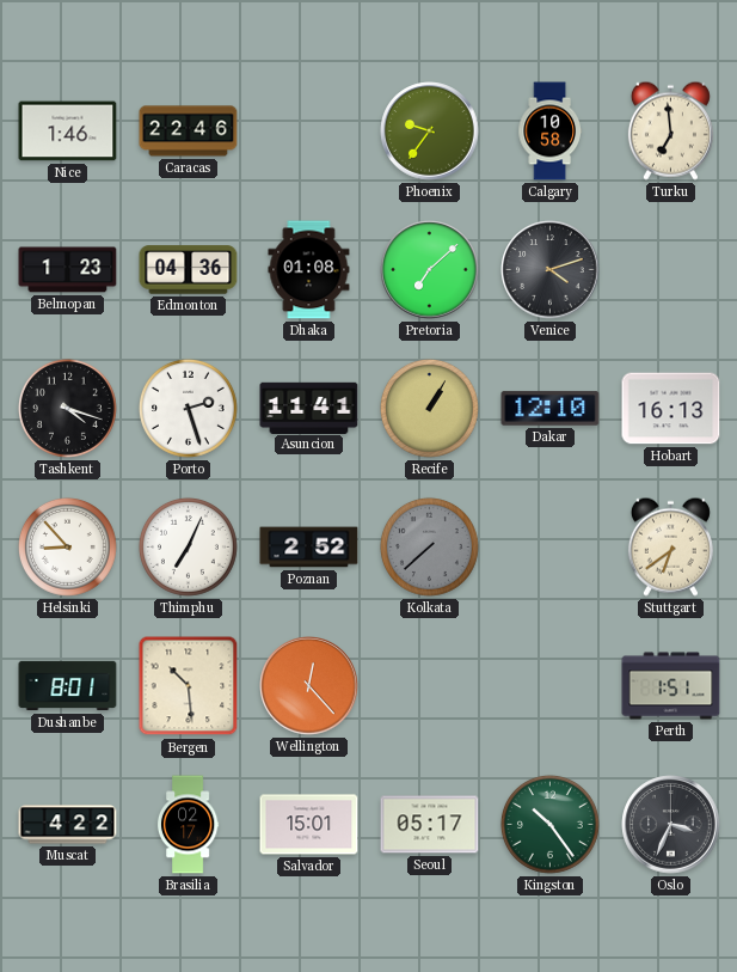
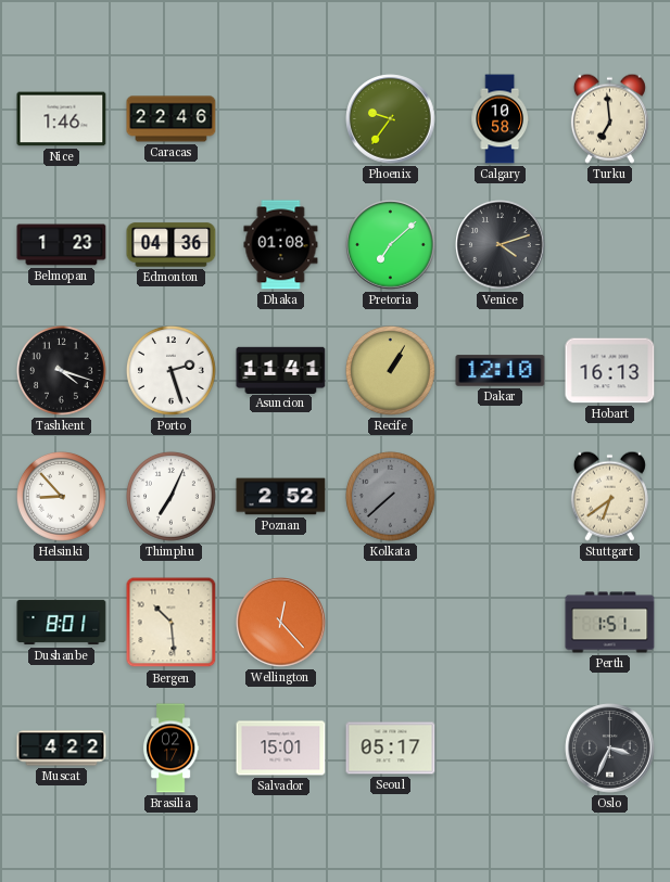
Kingston: 10:24 -> none
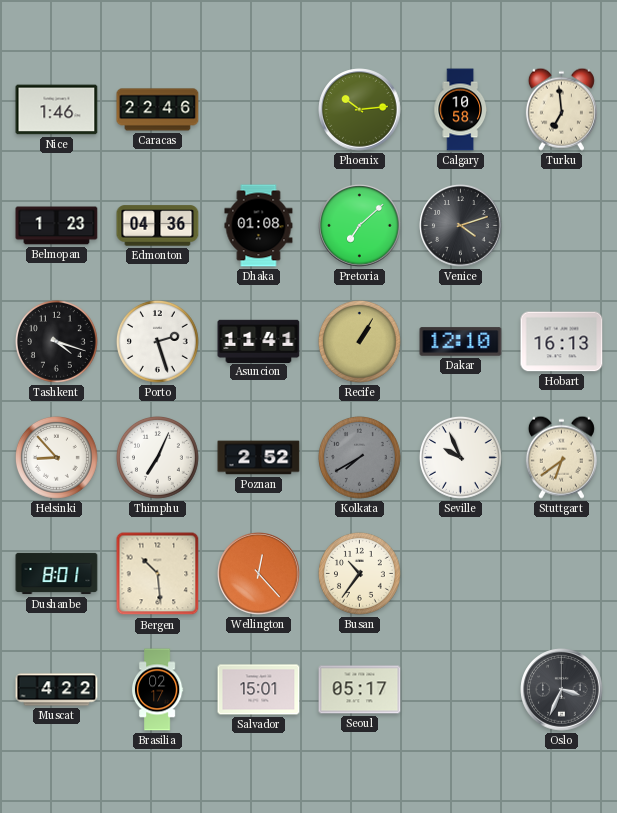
Phoenix: 9:36 -> 10:14
Kolkata: 7:38 -> 7:40
Seville: none -> 9:56
Busan: none -> 10:36
Perth: 1:51 -> none
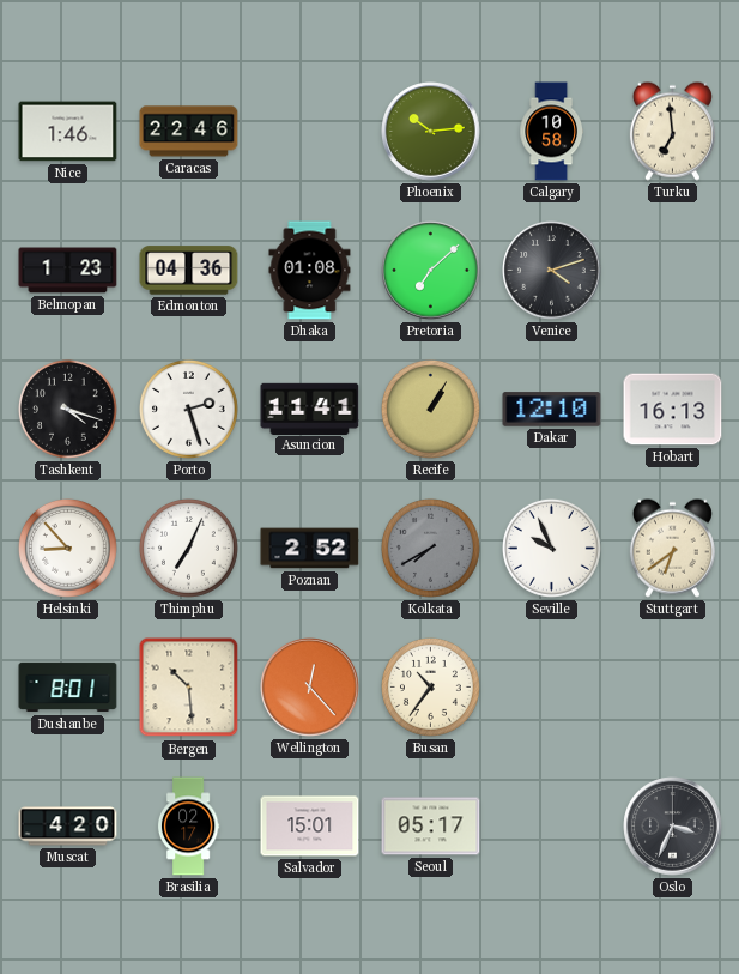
Muscat: 4:22 -> 4:20
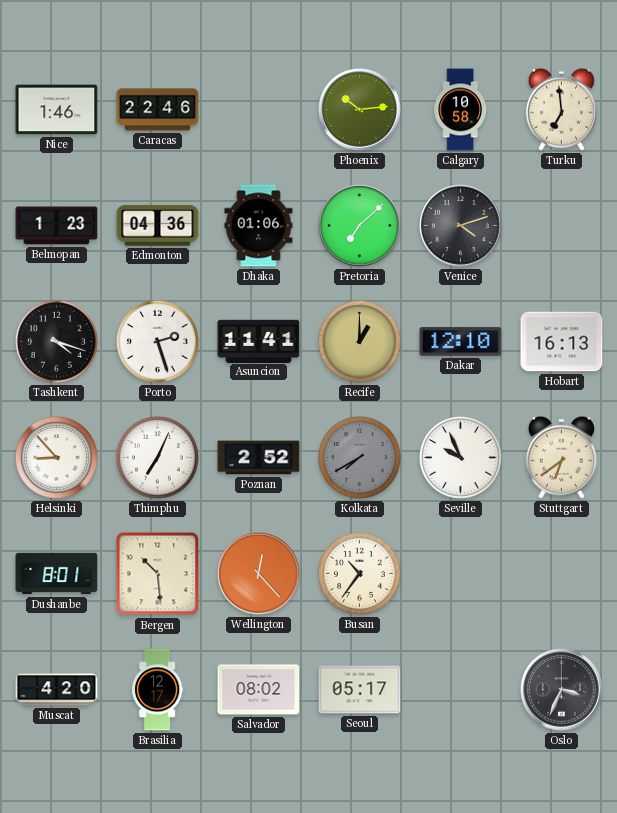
Dhaka: 01:08 -> 01:06
Recife: 1:05 -> 1:00
Brasilia: 02:17 -> 12:17
Salvador: 15:01 -> 08:02
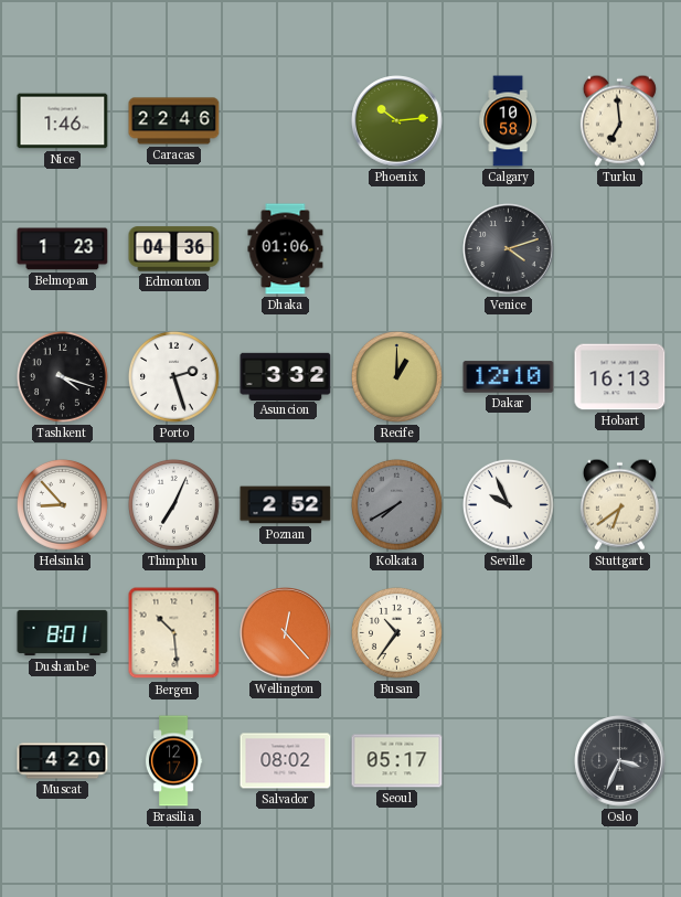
Pretoria: 7:08 -> none
Asuncion: 11:41 -> 3:32
